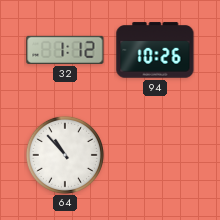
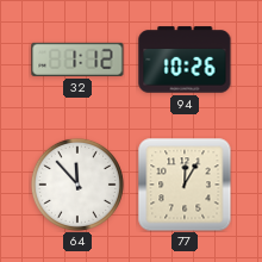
64: 10:53 -> 11:53
77: none -> 12:05
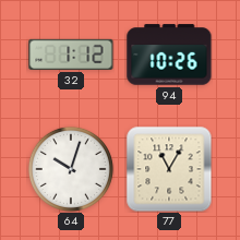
64: 11:53 -> 10:03
77: 12:05 -> 11:05
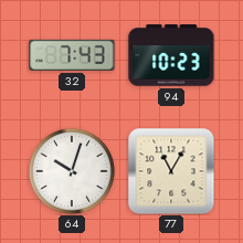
32: 1:12 -> 7:43
94: 10:26 -> 10:23
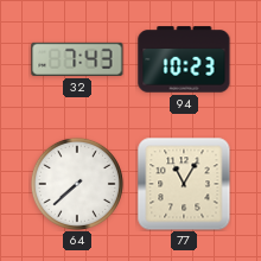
64: 10:03 -> 7:38
